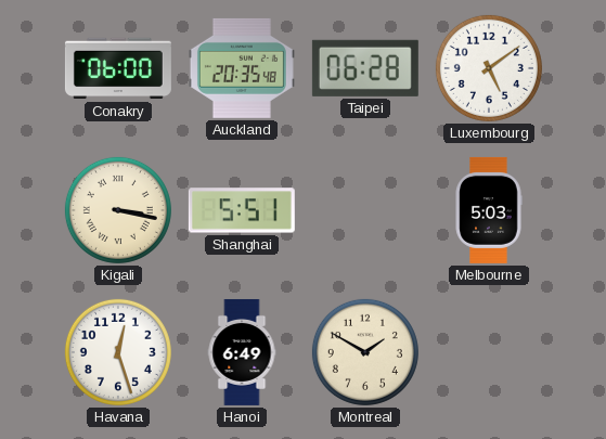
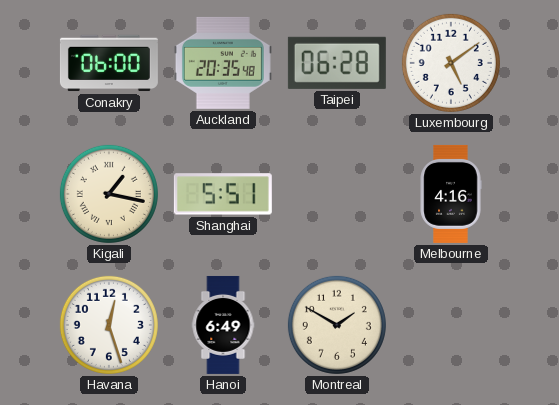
Kigali: 3:17 -> 1:17
Melbourne: 5:03 -> 4:16
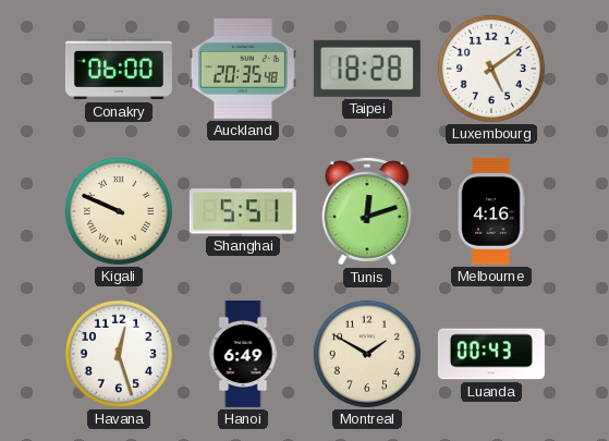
Taipei: 06:28 -> 18:28
Kigali: 1:17 -> 9:49
Tunis: none -> 12:12
Luanda: none -> 00:43
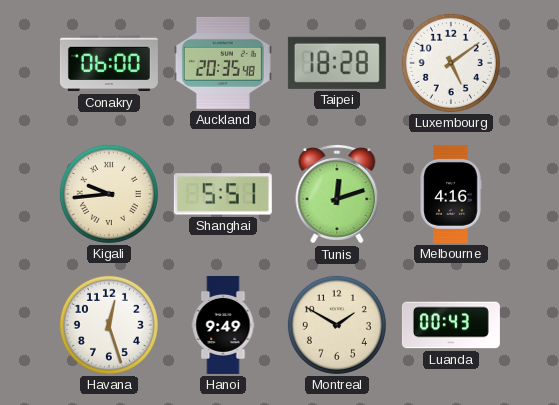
Kigali: 9:49 -> 9:44
Hanoi: 6:49 -> 9:49
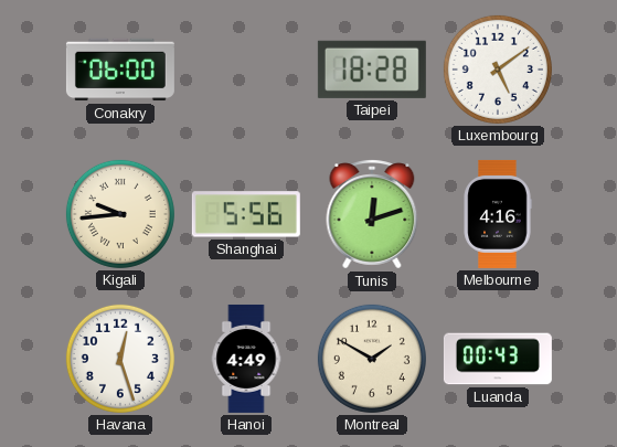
Auckland: 20:35 -> none
Shanghai: 5:51 -> 5:56
Hanoi: 9:49 -> 4:49
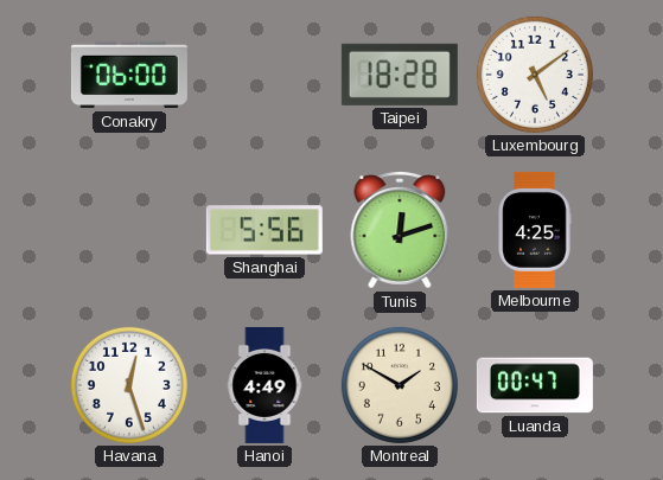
Kigali: 9:44 -> none
Melbourne: 4:16 -> 4:25
Luanda: 00:43 -> 00:47
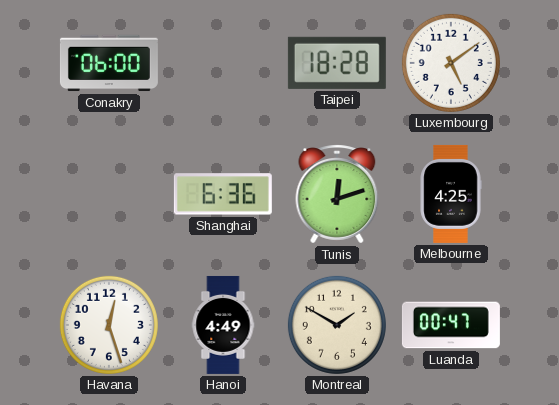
Shanghai: 5:56 -> 6:36
